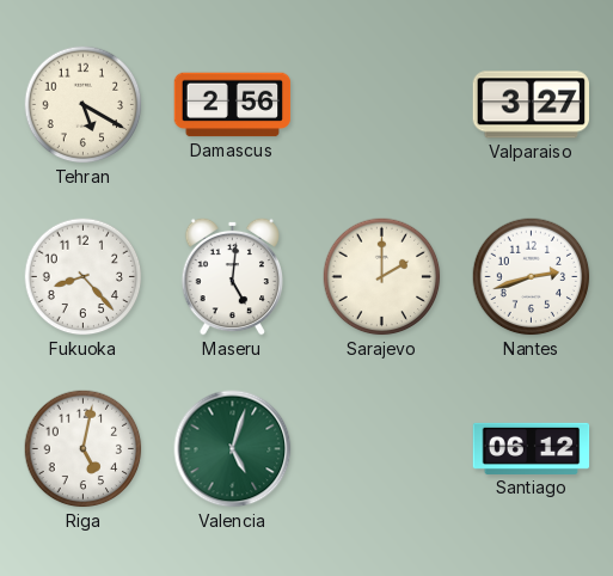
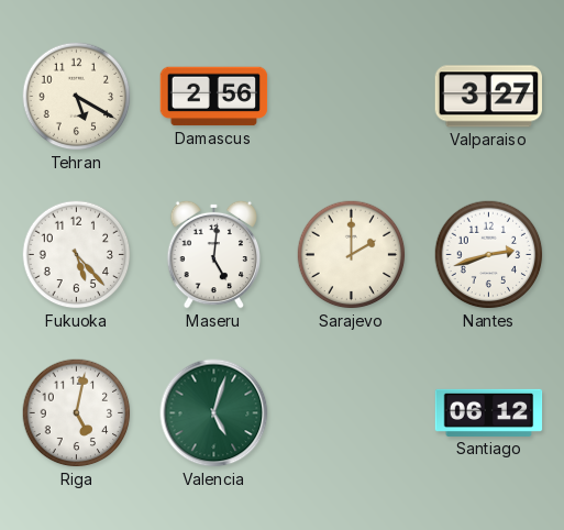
Fukuoka: 8:23 -> 5:23
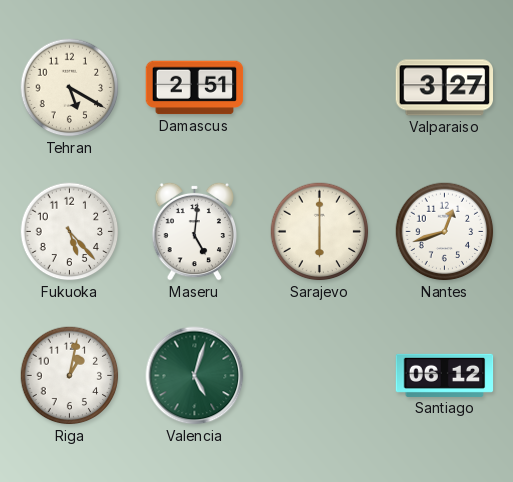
Damascus: 2:56 -> 2:51
Sarajevo: 2:00 -> 6:00
Nantes: 2:42 -> 12:42
Riga: 5:02 -> 1:02
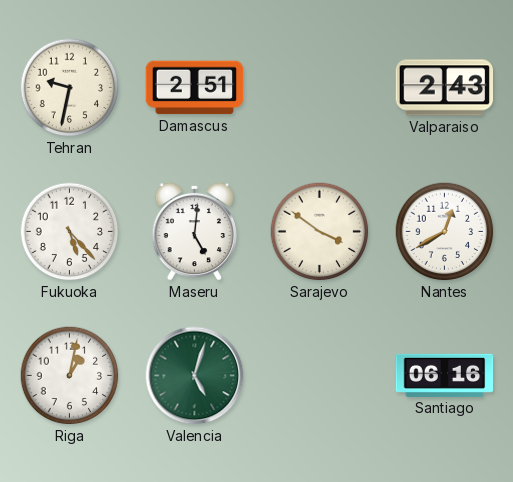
Tehran: 5:20 -> 9:32
Valparaiso: 3:27 -> 2:43
Sarajevo: 6:00 -> 3:51
Nantes: 12:42 -> 12:40
Santiago: 06:12 -> 06:16
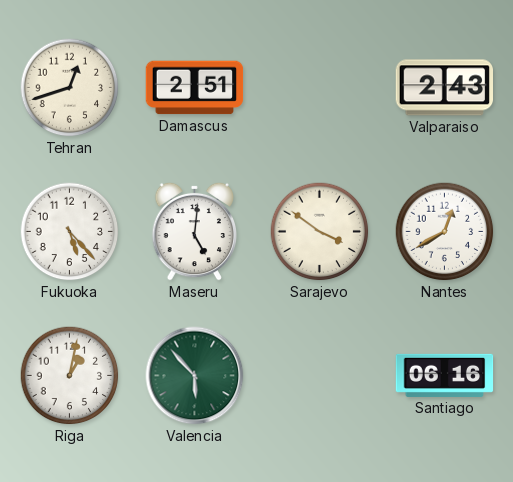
Tehran: 9:32 -> 12:42
Valencia: 5:03 -> 5:53
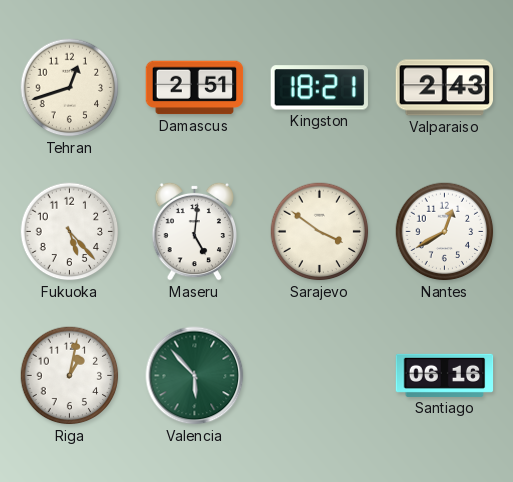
Kingston: none -> 18:21
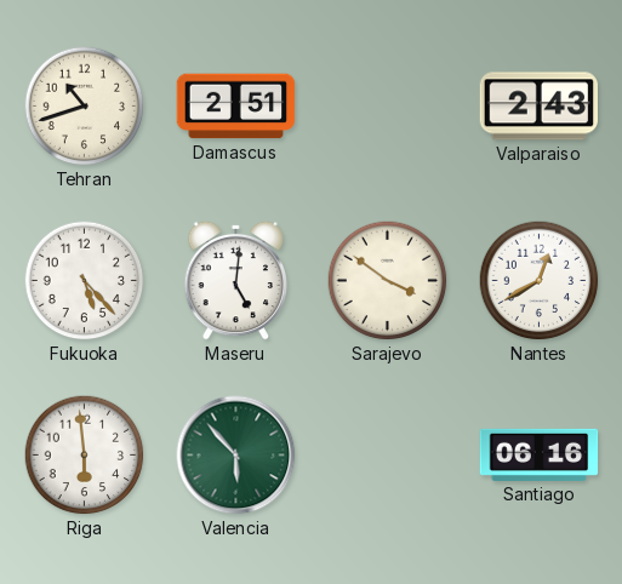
Tehran: 12:42 -> 10:42
Kingston: 18:21 -> none
Riga: 1:02 -> 5:59
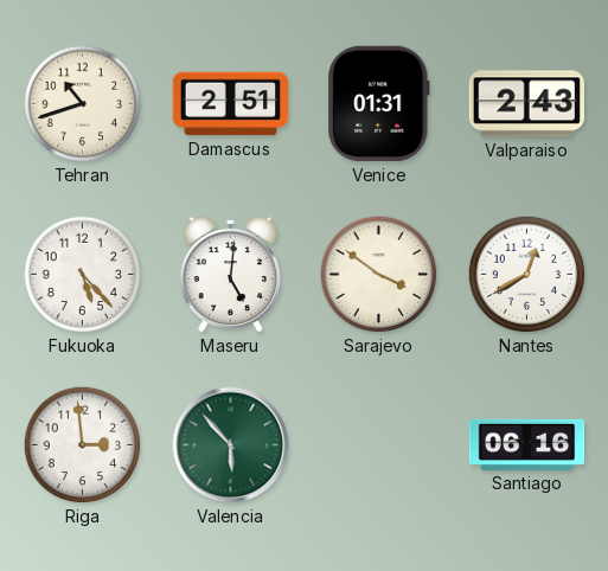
Venice: none -> 01:31
Riga: 5:59 -> 2:59
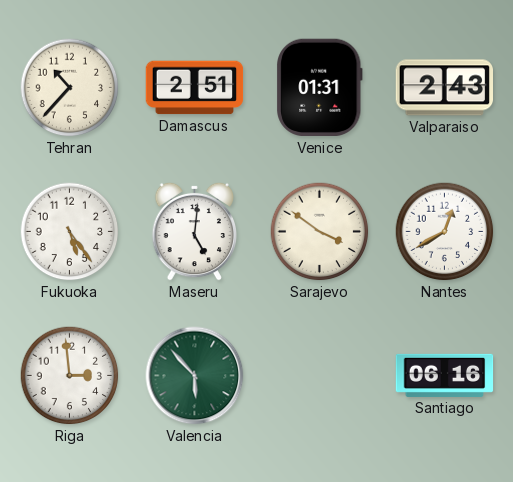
Tehran: 10:42 -> 10:37
Fukuoka: 5:23 -> 5:24
